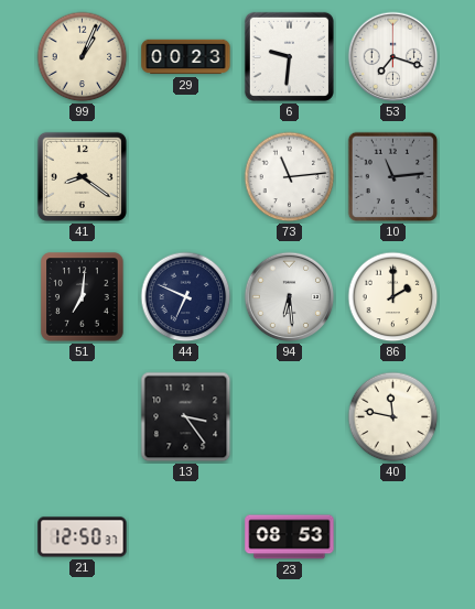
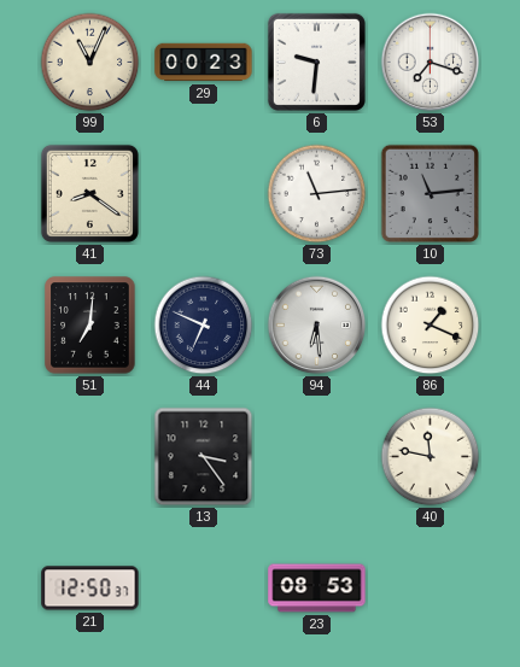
99: 1:04 -> 11:04
86: 2:00 -> 1:19
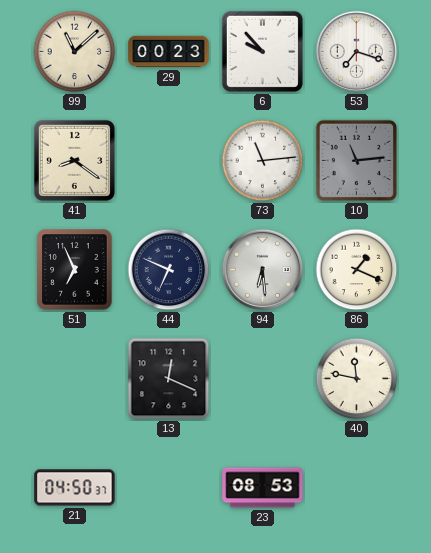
99: 11:04 -> 11:08
6: 9:31 -> 9:53
51: 7:01 -> 6:56
13: 3:24 -> 12:19
21: 12:50 -> 04:50
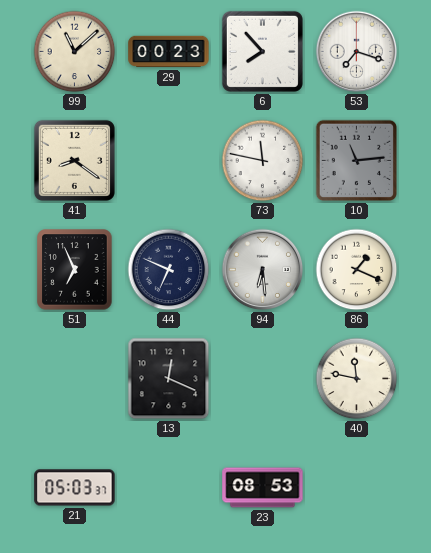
6: 9:53 -> 7:53
73: 11:14 -> 11:47
21: 04:50 -> 05:03
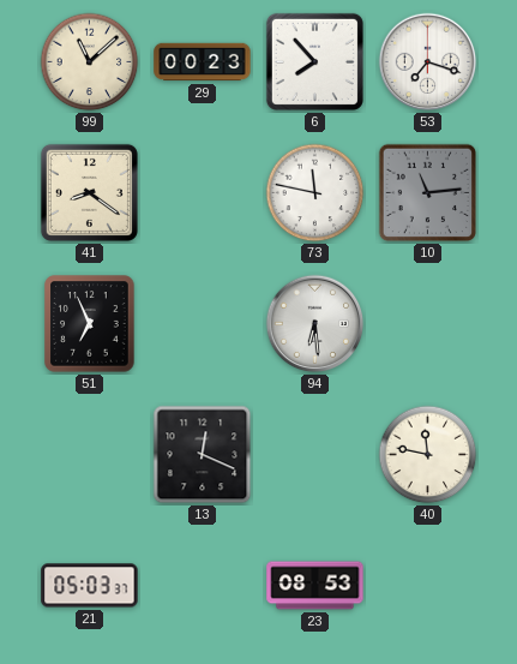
44: 6:49 -> none
86: 1:19 -> none
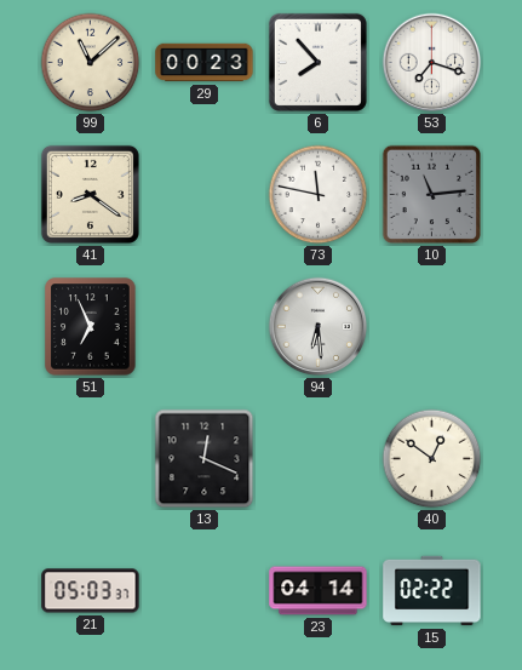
40: 11:47 -> 12:51
23: 08:53 -> 04:14
15: none -> 02:22
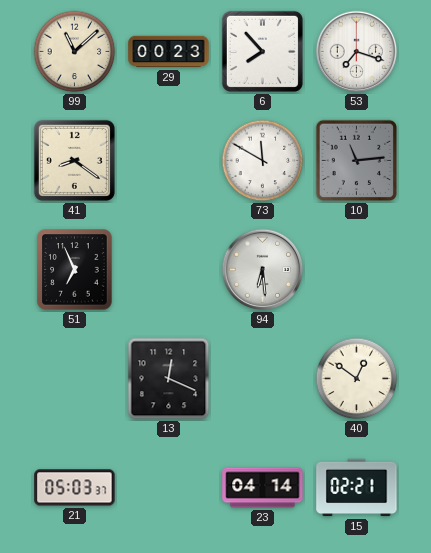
73: 11:47 -> 11:50
15: 02:22 -> 02:21
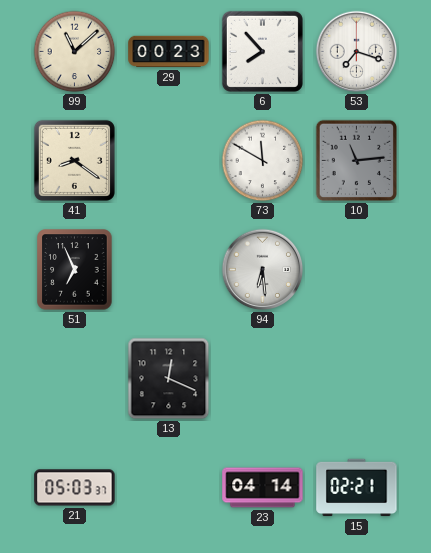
40: 12:51 -> none
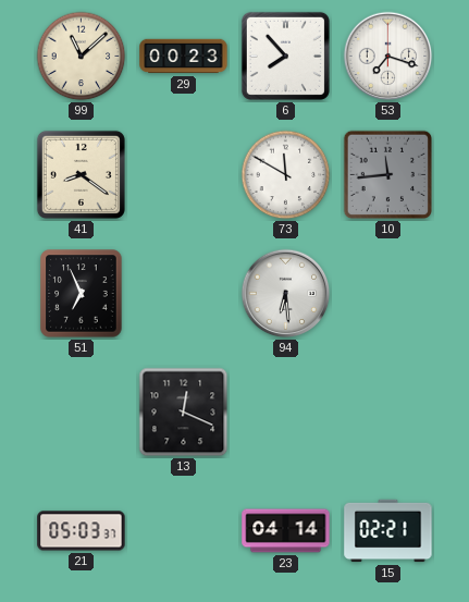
10: 11:14 -> 11:44
